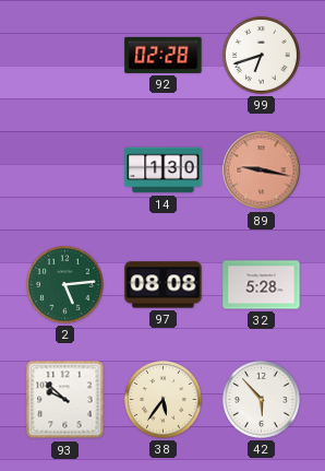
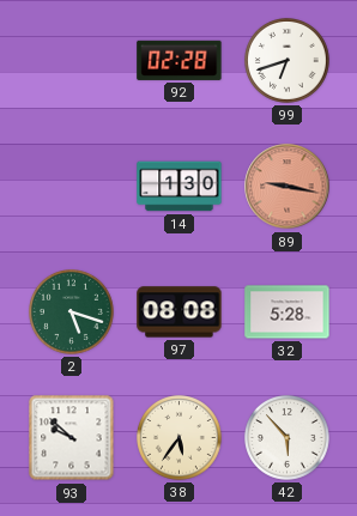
2: 5:14 -> 5:18
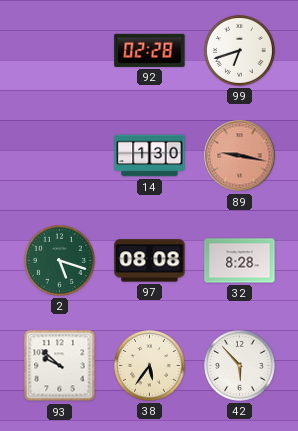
32: 5:28 -> 8:28
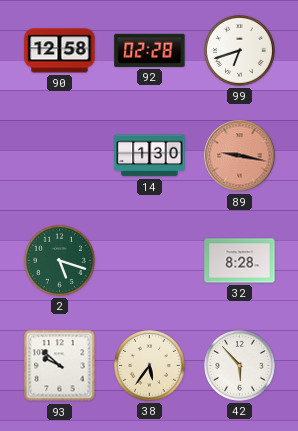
90: none -> 12:58
97: 08:08 -> none
